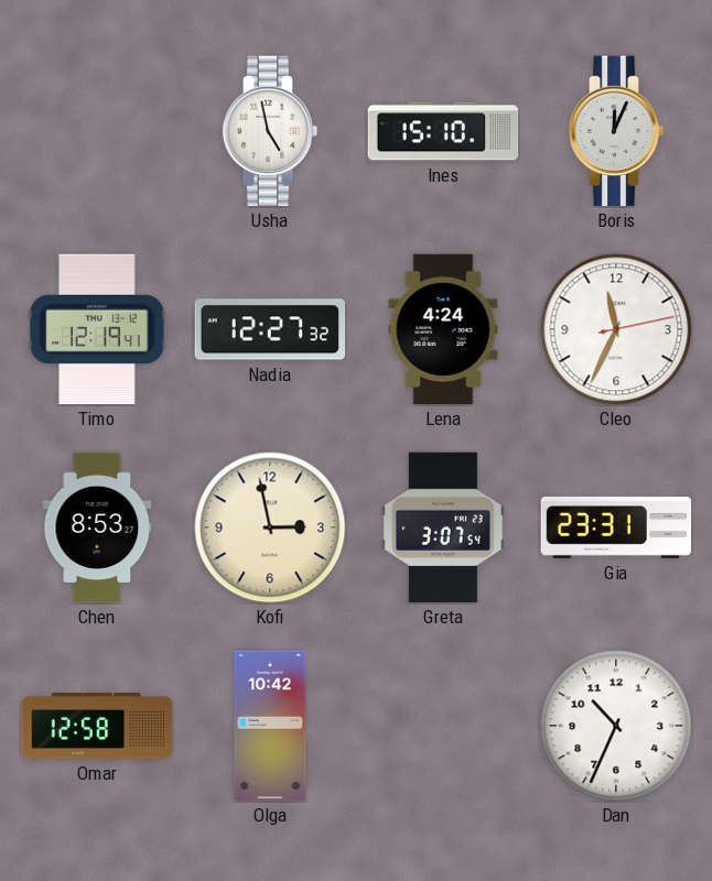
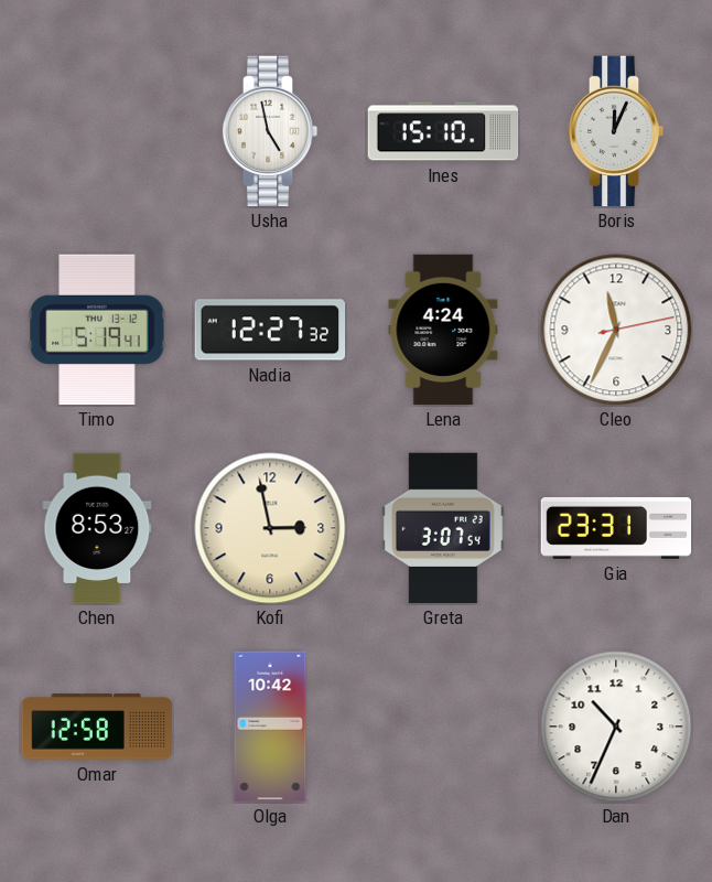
Timo: 12:19 -> 5:19
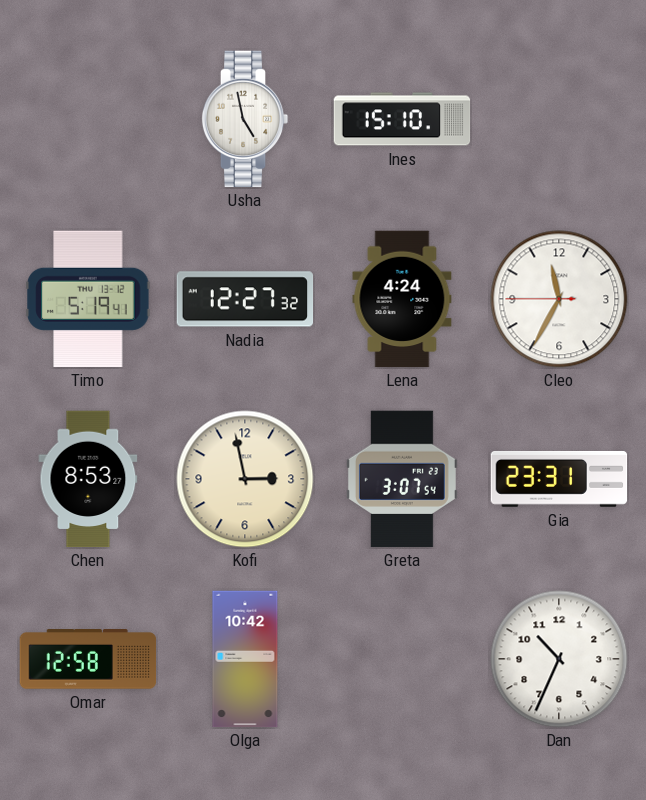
Boris: 12:04 -> none
Cleo: 11:34:13 -> 11:34:45
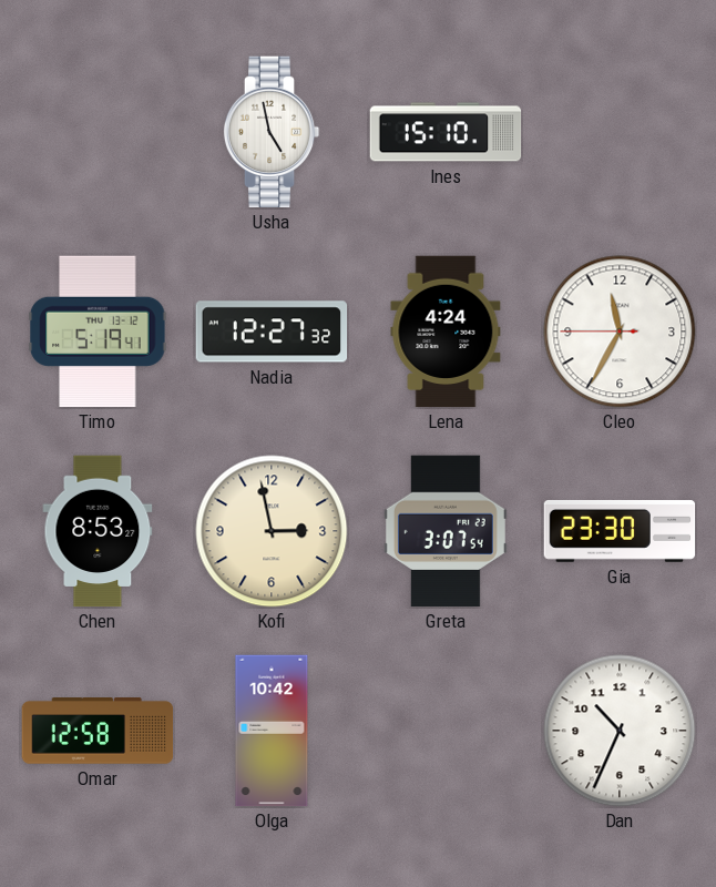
Gia: 23:31 -> 23:30
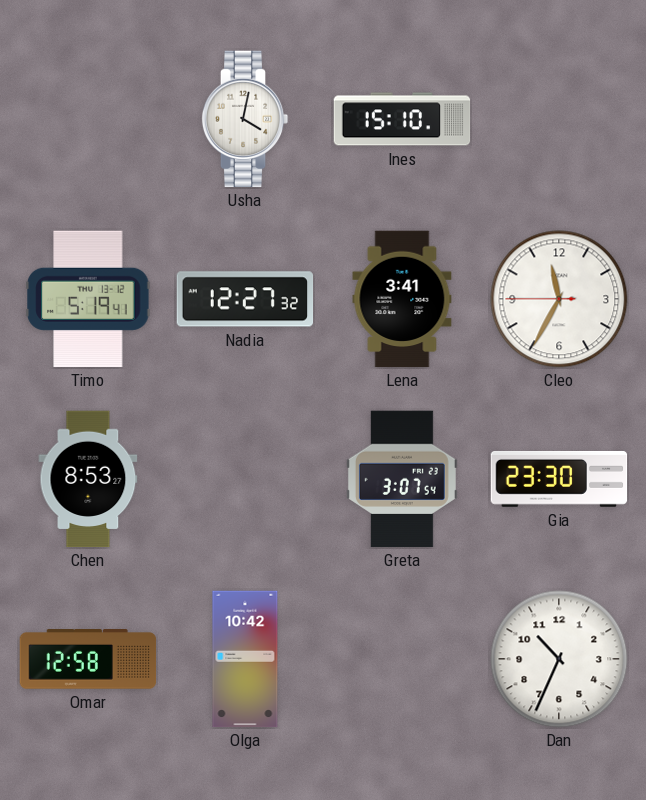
Usha: 4:58 -> 4:02
Lena: 4:24 -> 3:41
Kofi: 2:58 -> none
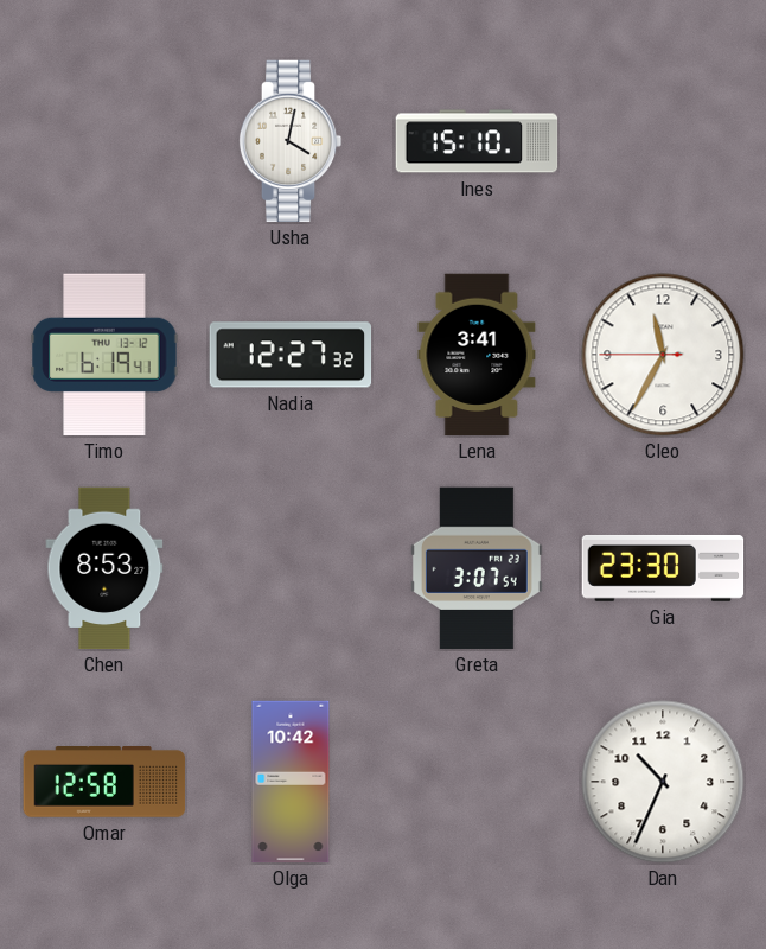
Timo: 5:19 -> 6:19
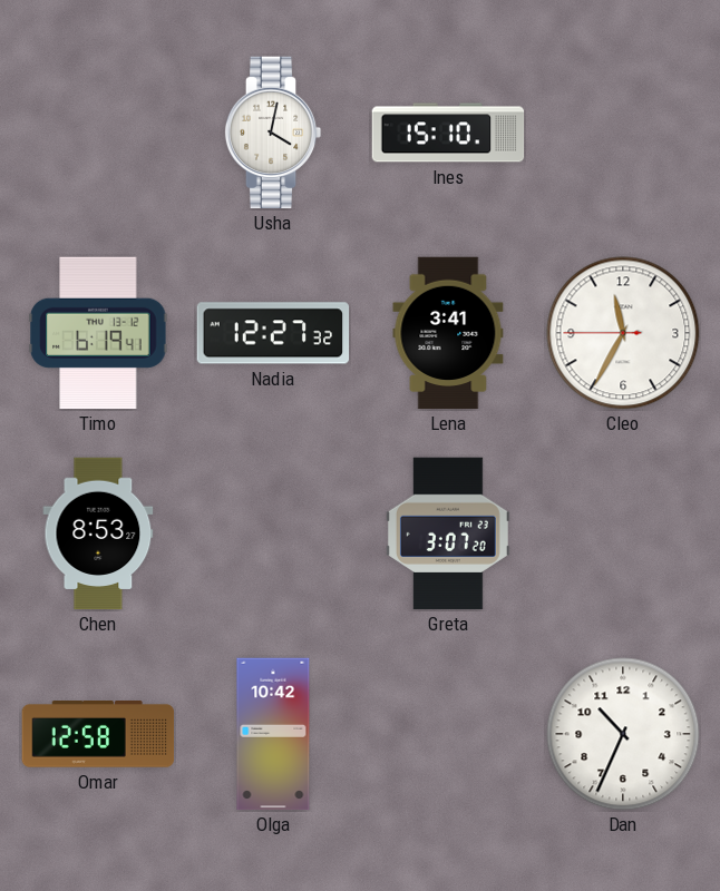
Greta: 3:07:54 -> 3:07:20
Gia: 23:30 -> none
